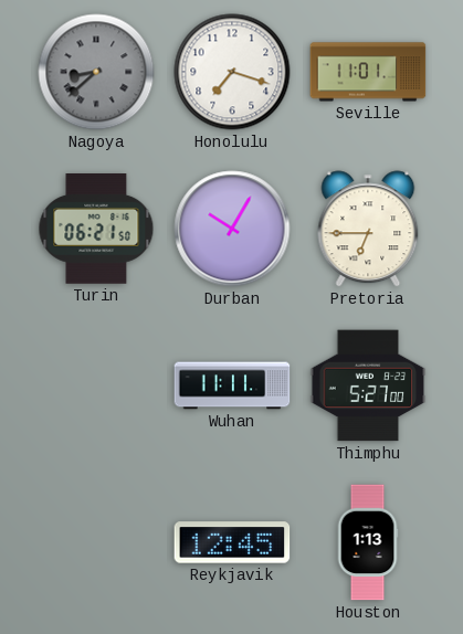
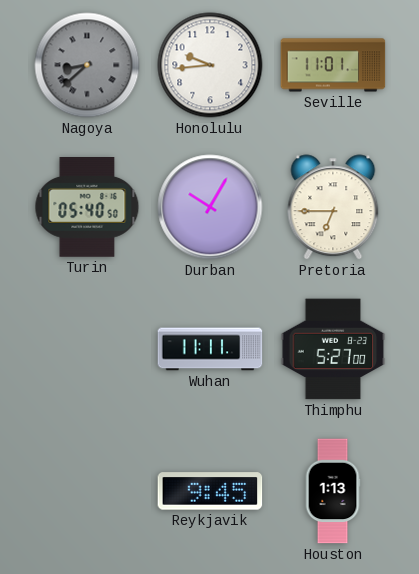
Honolulu: 7:18 -> 9:44
Turin: 06:21 -> 05:40
Reykjavik: 12:45 -> 9:45
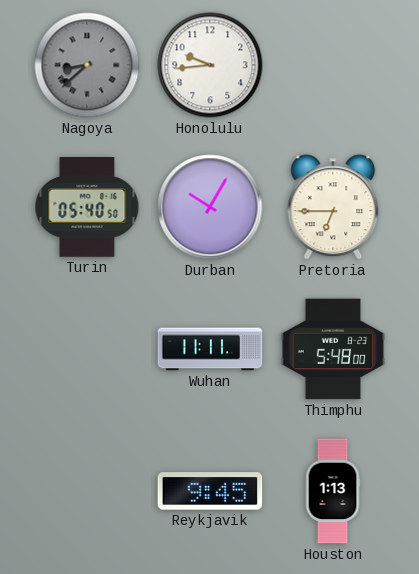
Seville: 11:01 -> none
Thimphu: 5:27 -> 5:48
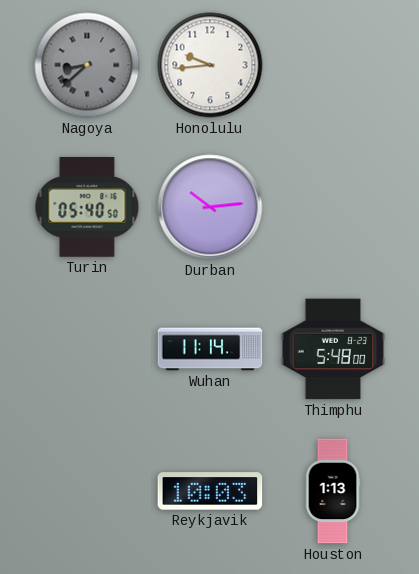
Durban: 10:05 -> 10:14
Pretoria: 6:45 -> none
Wuhan: 11:11 -> 11:14
Reykjavik: 9:45 -> 10:03
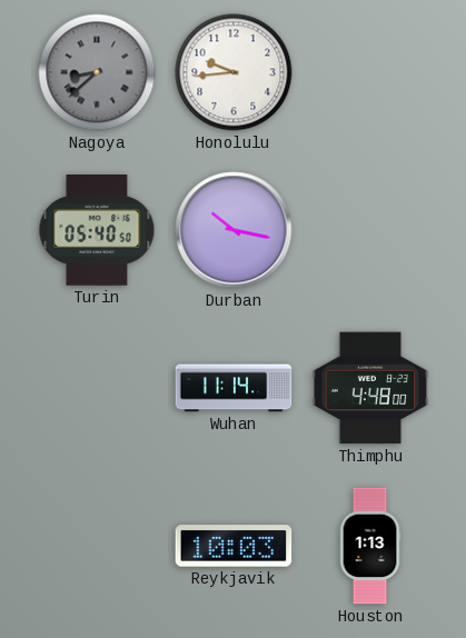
Durban: 10:14 -> 10:17
Thimphu: 5:48 -> 4:48
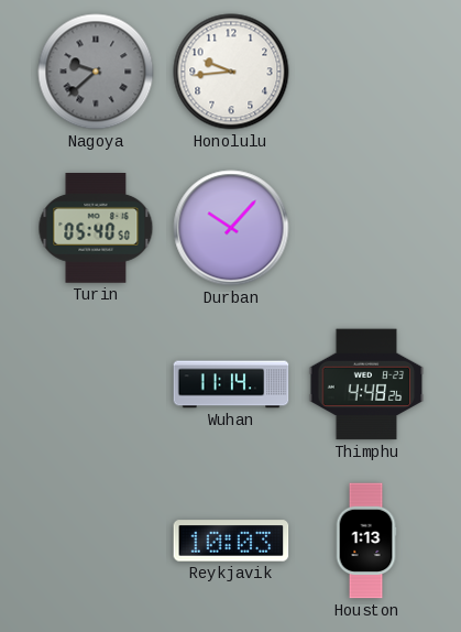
Nagoya: 8:38 -> 9:38
Durban: 10:17 -> 10:07
Thimphu: 4:48:00 -> 4:48:26
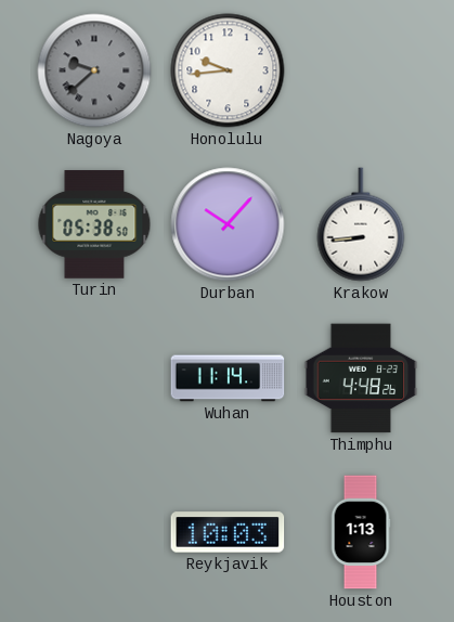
Turin: 05:40 -> 05:38
Krakow: none -> 8:44
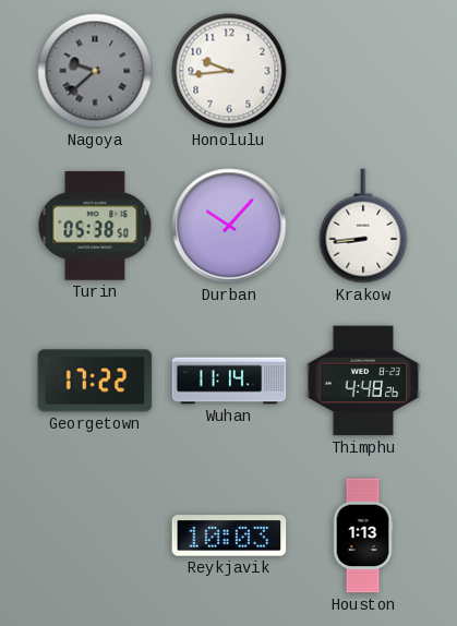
Georgetown: none -> 17:22
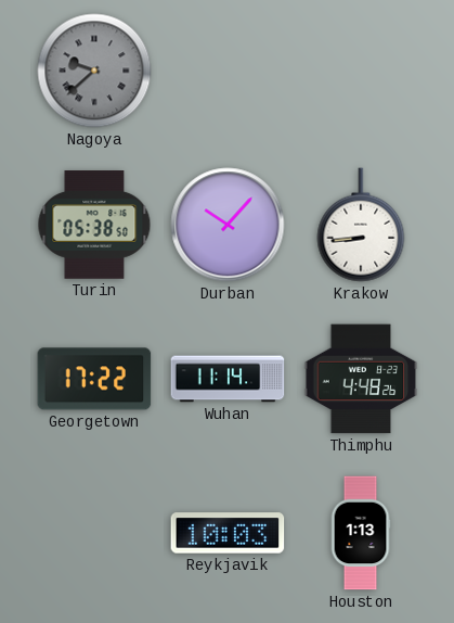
Honolulu: 9:44 -> none
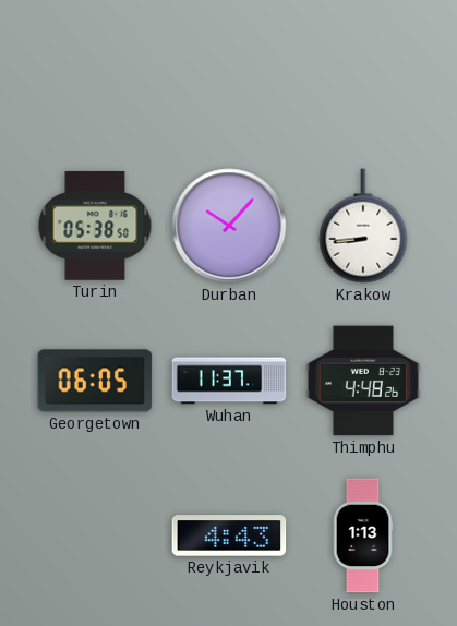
Nagoya: 9:38 -> none
Georgetown: 17:22 -> 06:05
Wuhan: 11:14 -> 11:37
Reykjavik: 10:03 -> 4:43
